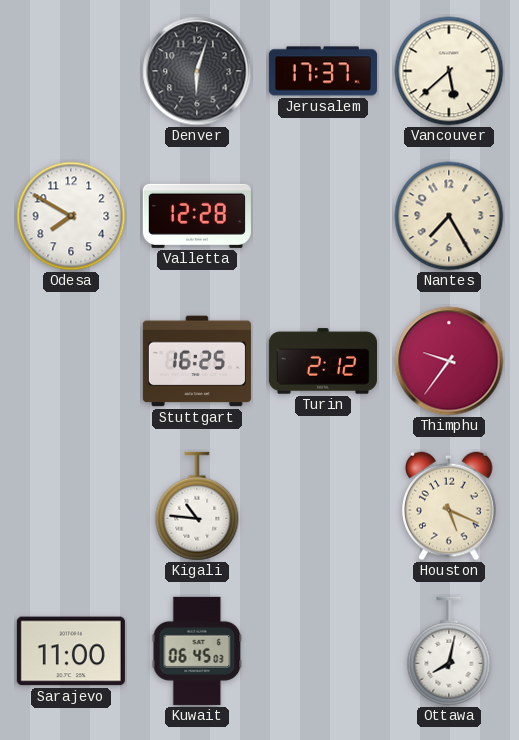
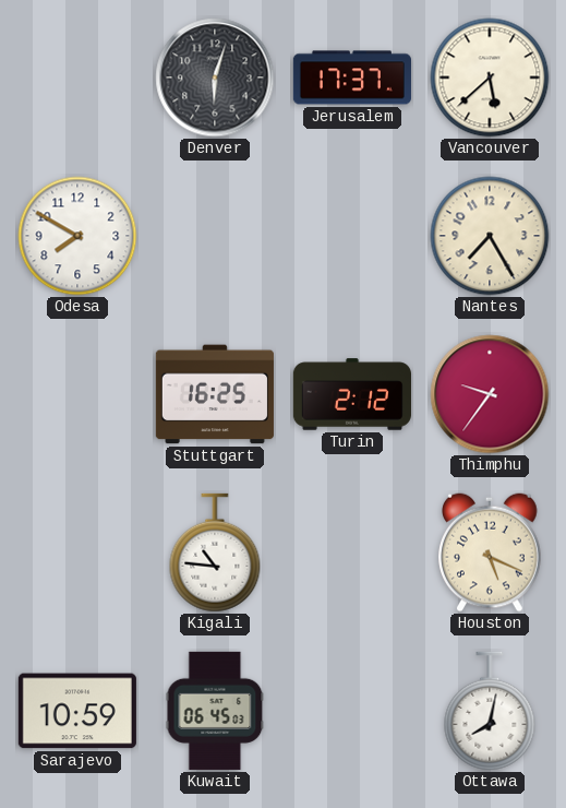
Valletta: 12:28 -> none
Sarajevo: 11:00 -> 10:59
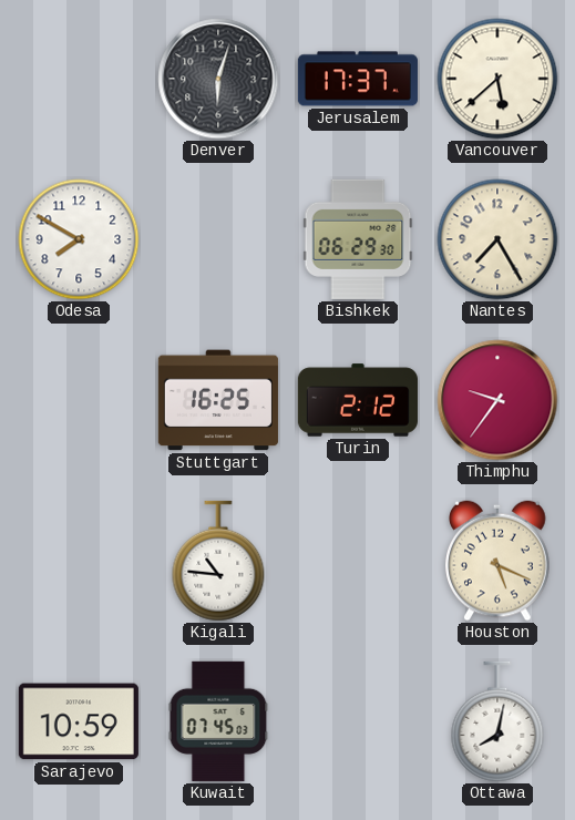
Bishkek: none -> 06:29
Kuwait: 06:45 -> 07:45
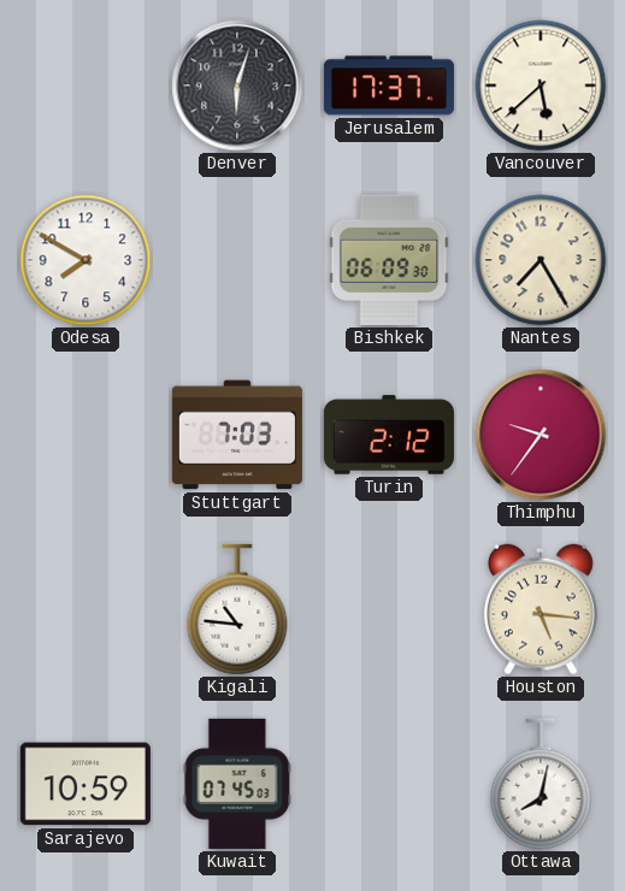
Bishkek: 06:29 -> 06:09
Stuttgart: 16:25 -> 7:03
Houston: 5:19 -> 5:16
